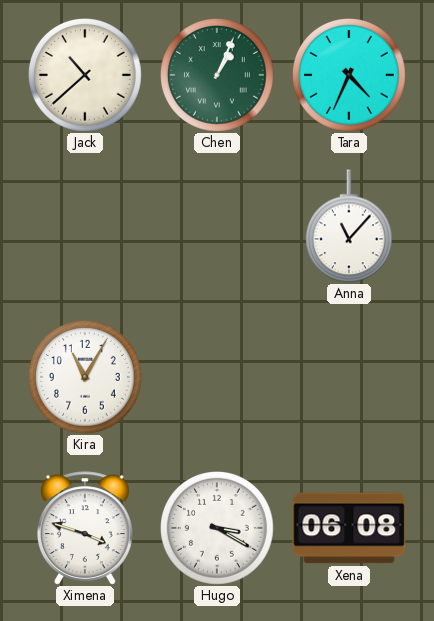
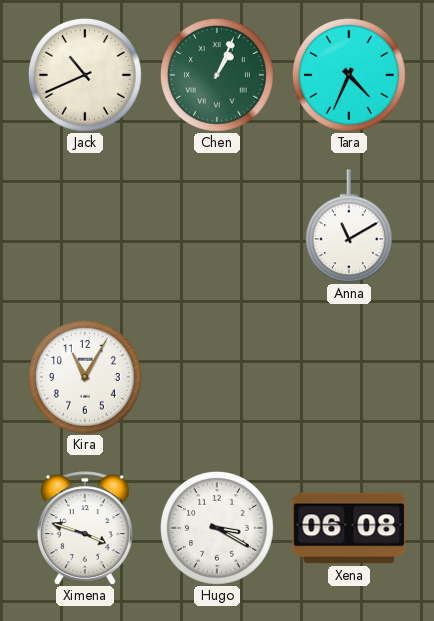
Jack: 10:38 -> 10:41
Anna: 11:07 -> 11:10
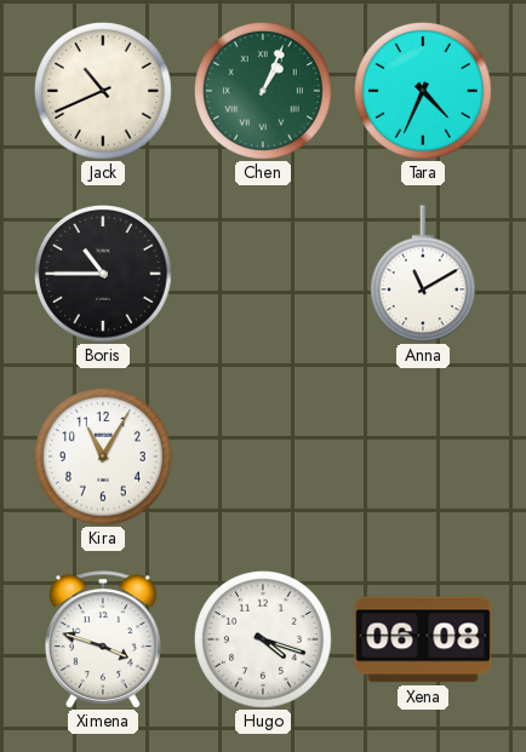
Boris: none -> 10:45
Hugo: 3:20 -> 4:18
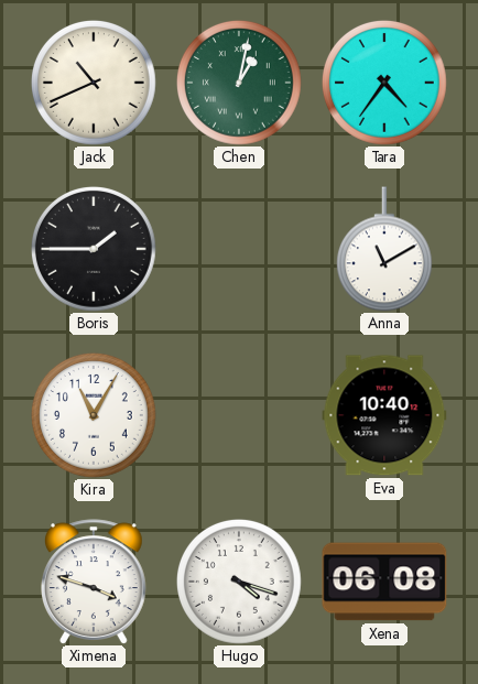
Chen: 1:04 -> 1:02
Tara: 4:34 -> 4:36
Boris: 10:45 -> 1:45
Eva: none -> 10:40
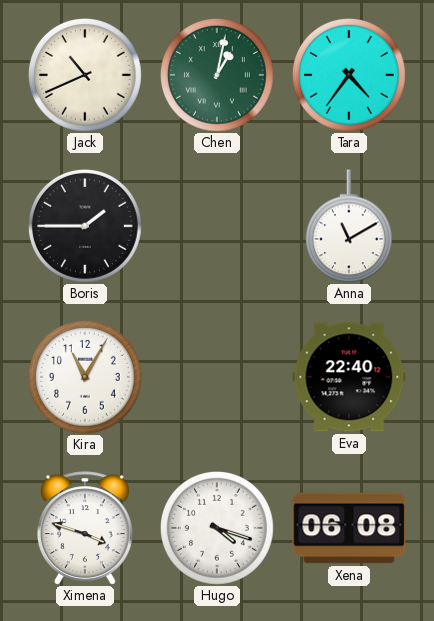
Eva: 10:40 -> 22:40
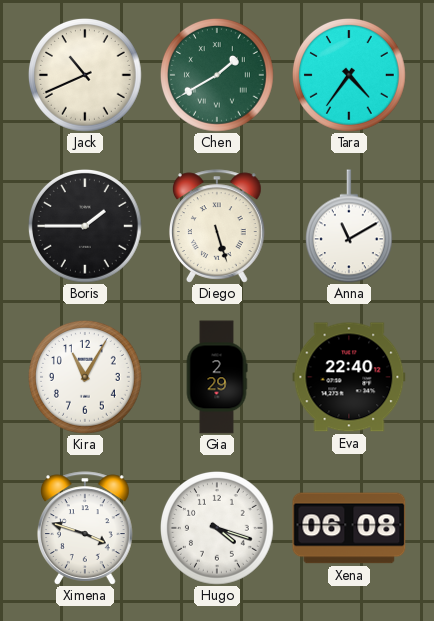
Chen: 1:02 -> 1:40
Diego: none -> 5:27
Gia: none -> 2:29
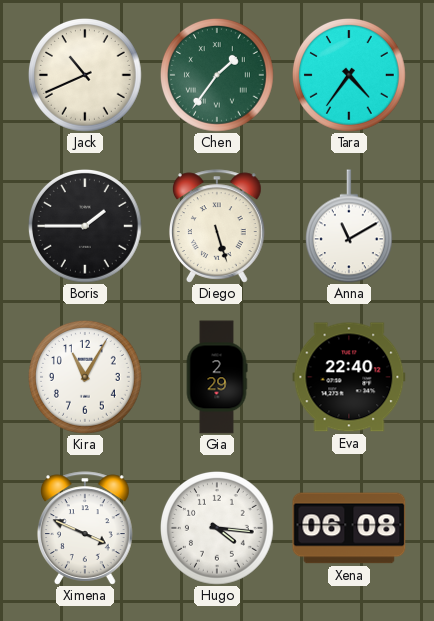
Chen: 1:40 -> 1:36
Ximena: 3:48 -> 3:49
Hugo: 4:18 -> 4:16
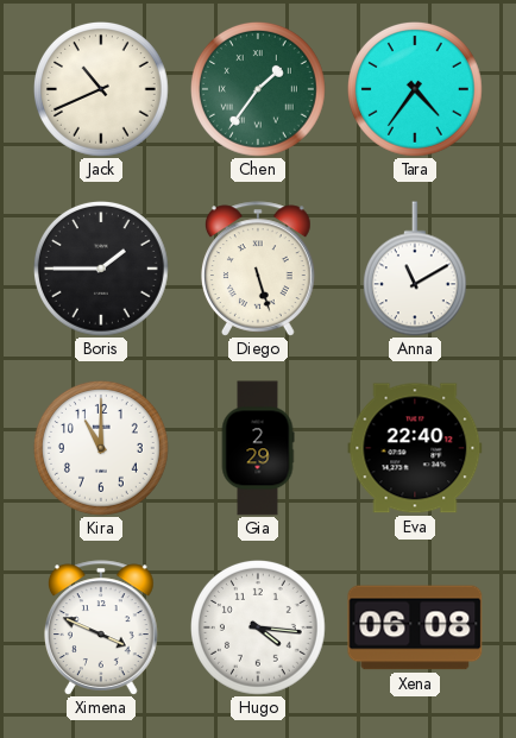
Kira: 11:05 -> 11:00
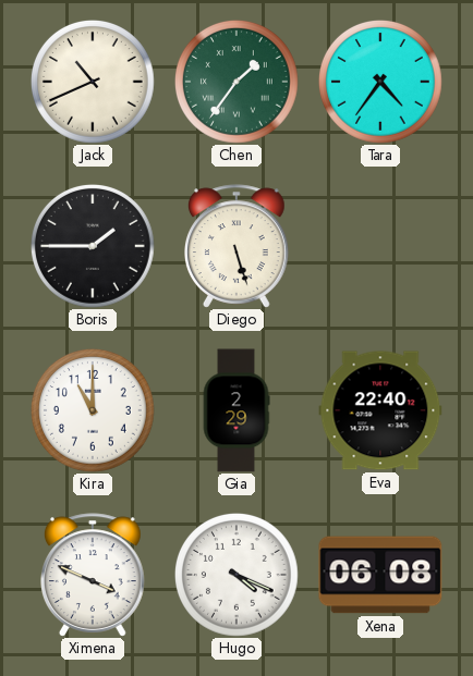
Anna: 11:10 -> none
Hugo: 4:16 -> 4:19
